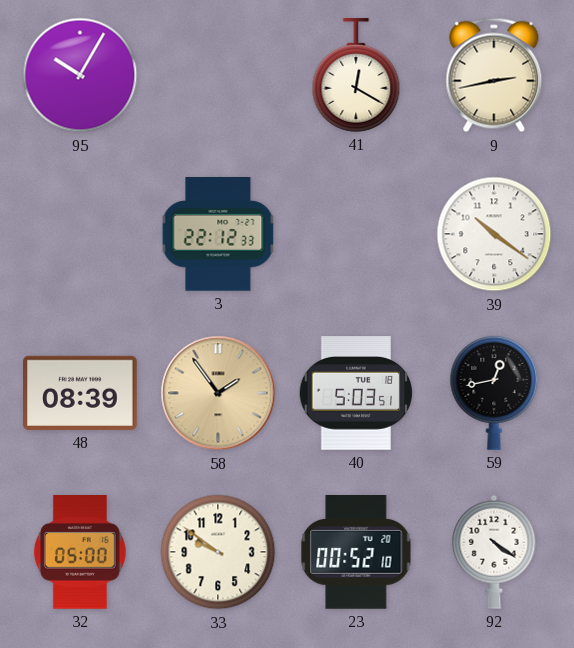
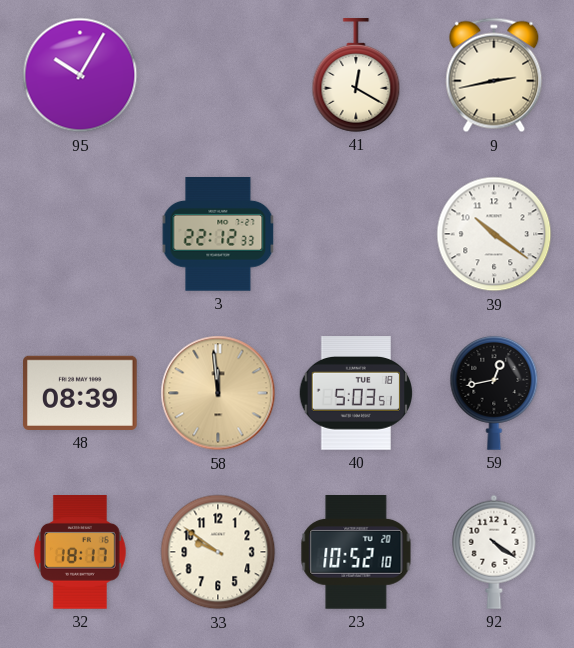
58: 1:54 -> 11:59
32: 05:00 -> 18:17
23: 00:52 -> 10:52
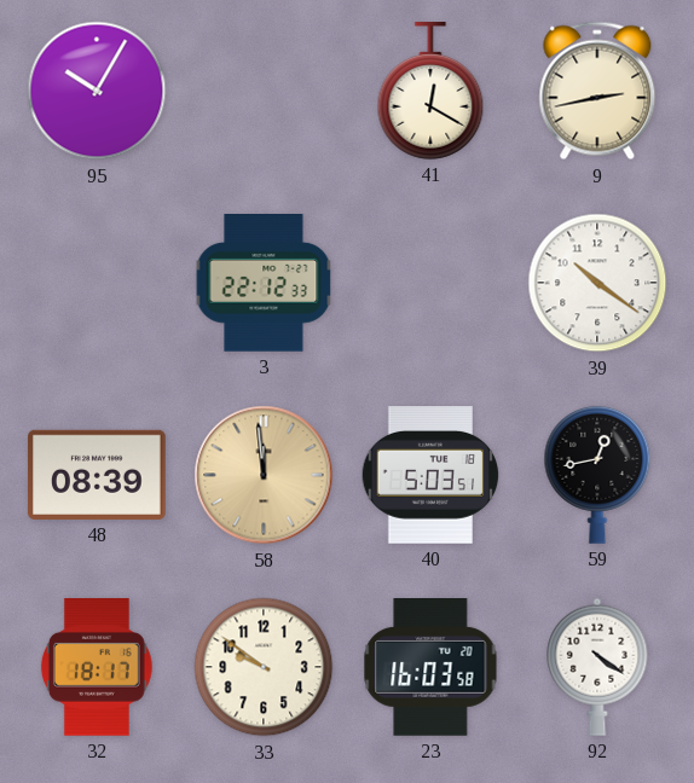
23: 10:52 -> 16:03
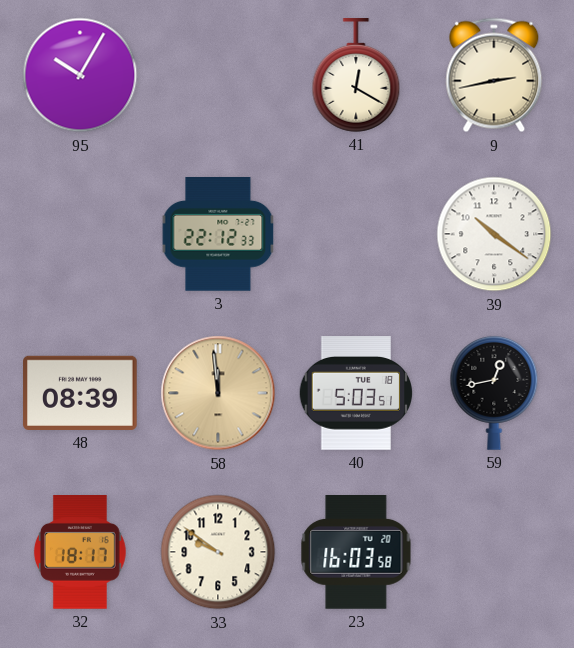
92: 4:21 -> none
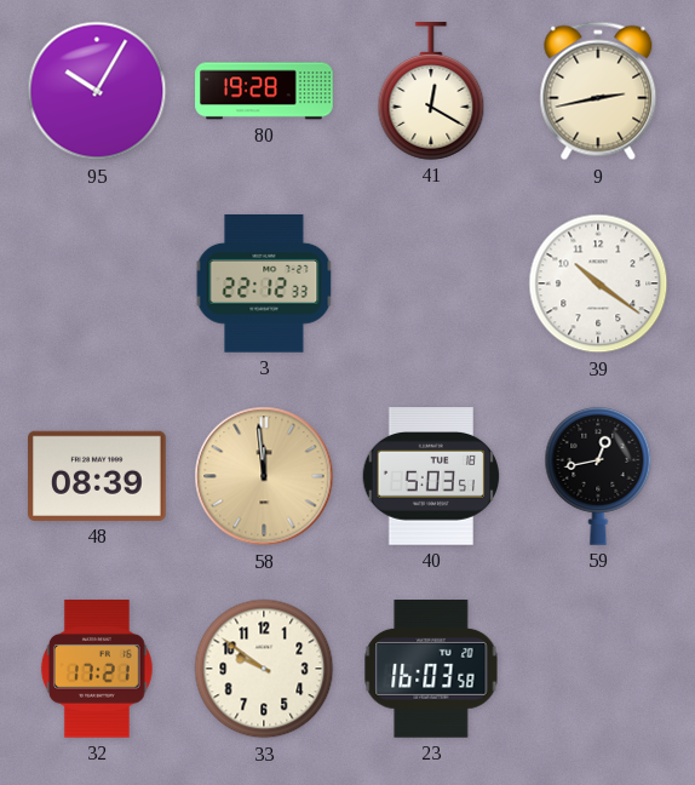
80: none -> 19:28
32: 18:17 -> 17:21
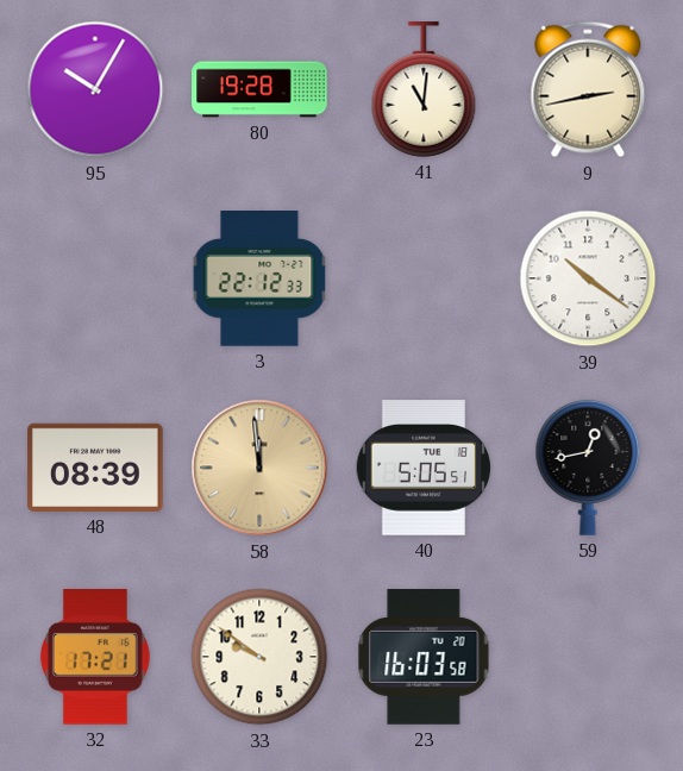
41: 12:20 -> 11:01
40: 5:03 -> 5:05
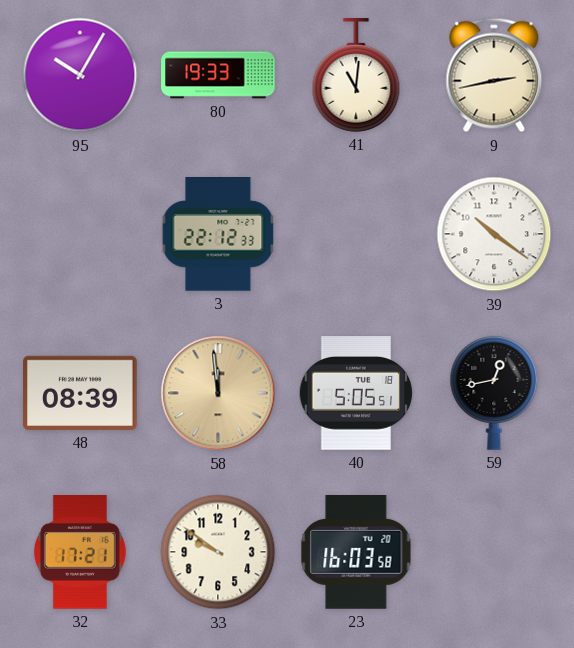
80: 19:28 -> 19:33
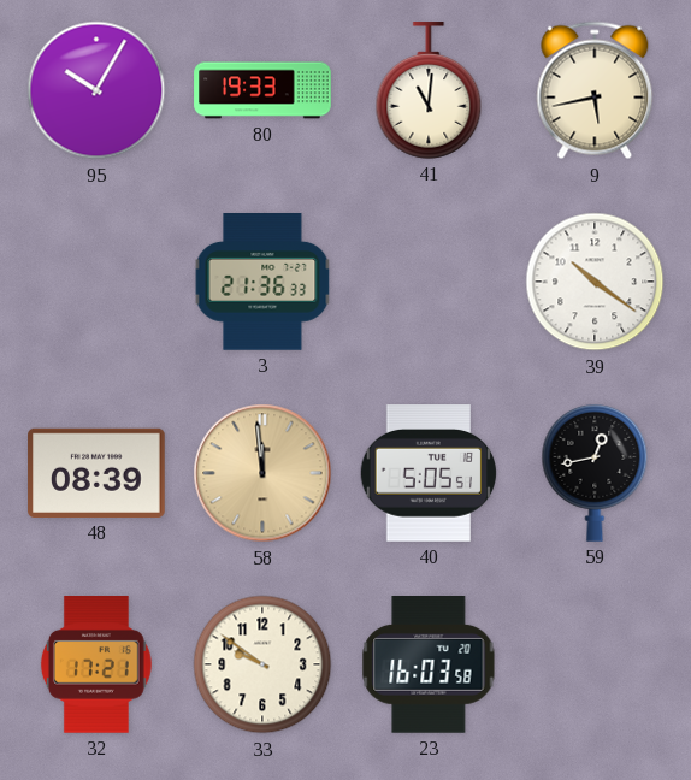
9: 2:43 -> 5:43
3: 22:12 -> 21:36
